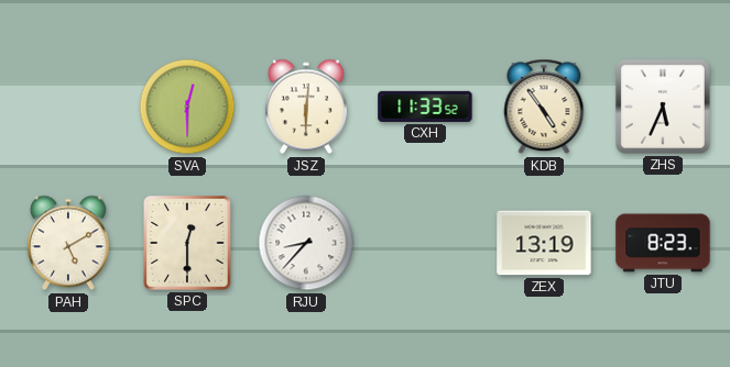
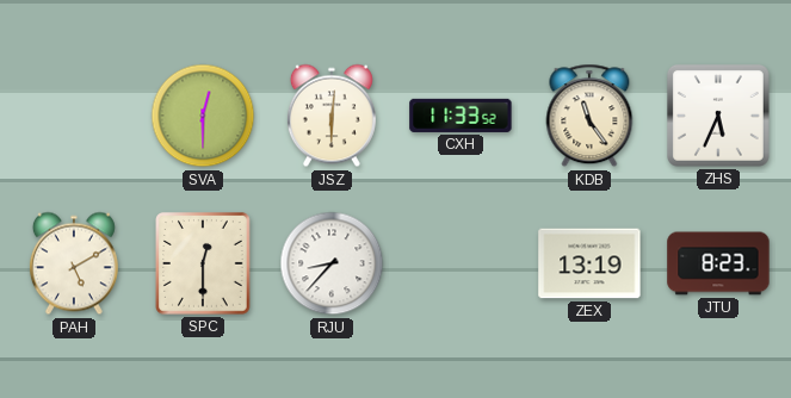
KDB: 4:54 -> 11:24
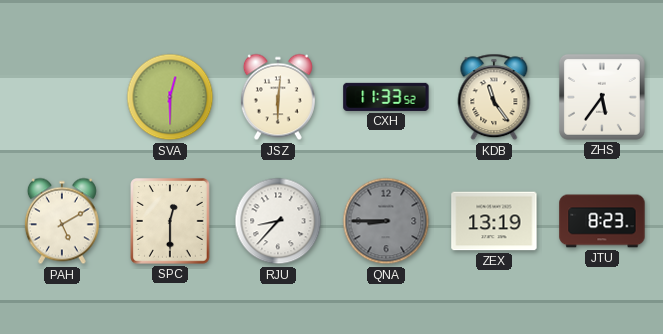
ZHS: 5:34 -> 5:36
QNA: none -> 8:45
